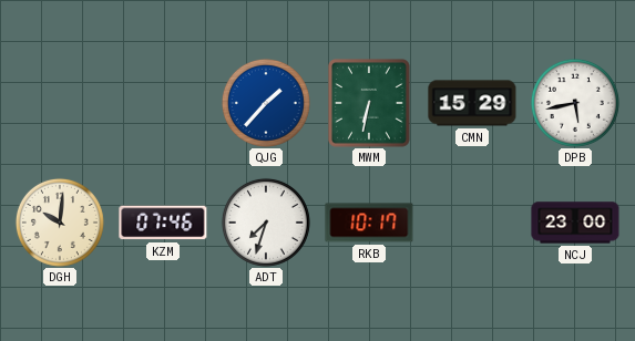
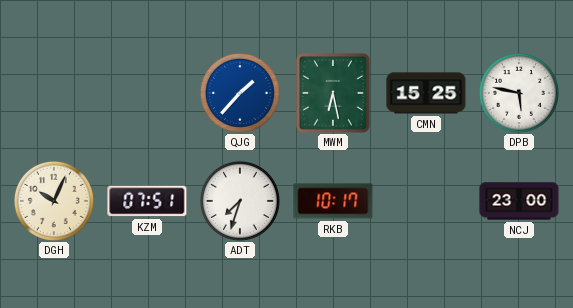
MWM: 6:32 -> 6:28
CMN: 15:29 -> 15:25
DPB: 5:43 -> 5:47
DGH: 10:01 -> 10:04
KZM: 07:46 -> 07:51
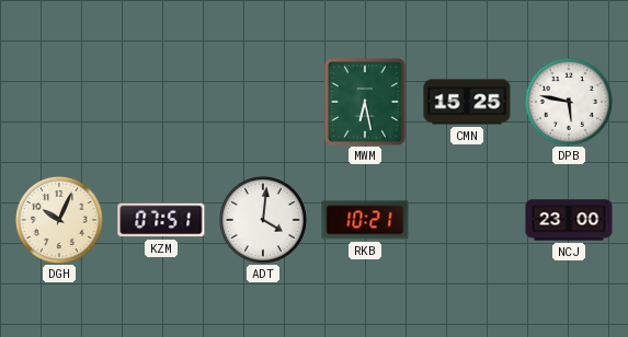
QJG: 1:37 -> none
ADT: 7:33 -> 4:01
RKB: 10:17 -> 10:21
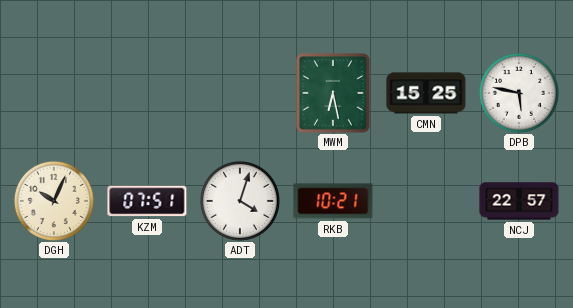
ADT: 4:01 -> 4:03
NCJ: 23:00 -> 22:57
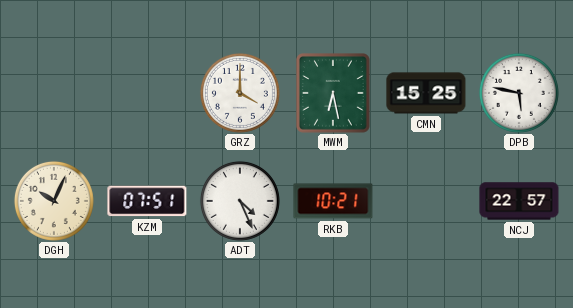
GRZ: none -> 4:00
ADT: 4:03 -> 4:26
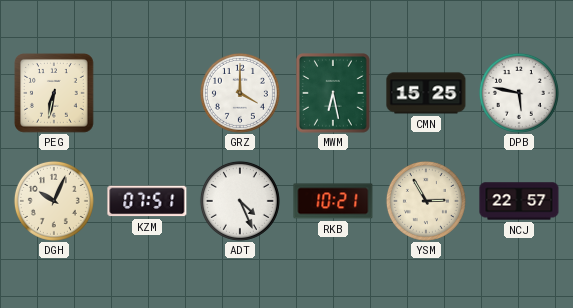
PEG: none -> 6:32
YSM: none -> 2:55
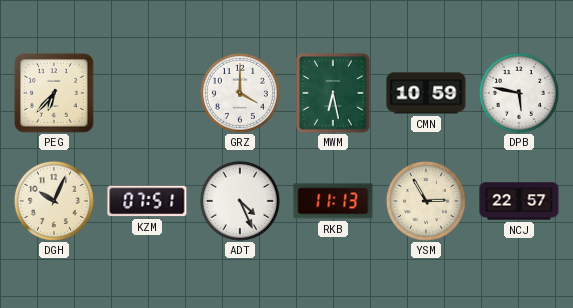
PEG: 6:32 -> 6:37
CMN: 15:25 -> 10:59
RKB: 10:21 -> 11:13
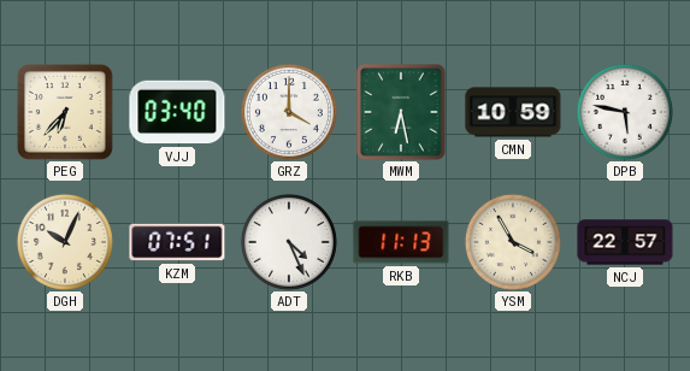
VJJ: none -> 03:40
YSM: 2:55 -> 3:55
